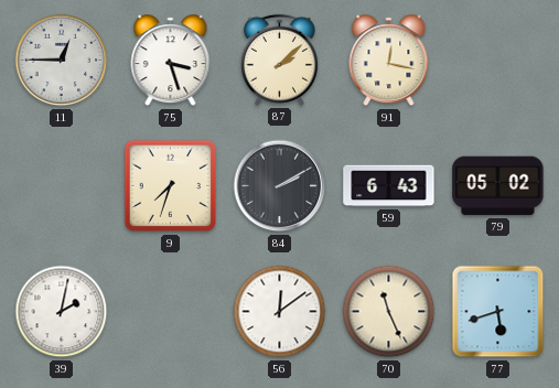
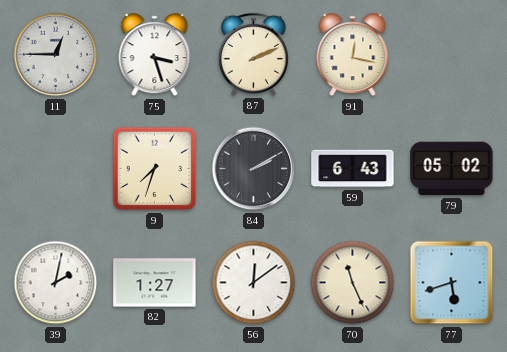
87: 2:08 -> 2:11
82: none -> 1:27
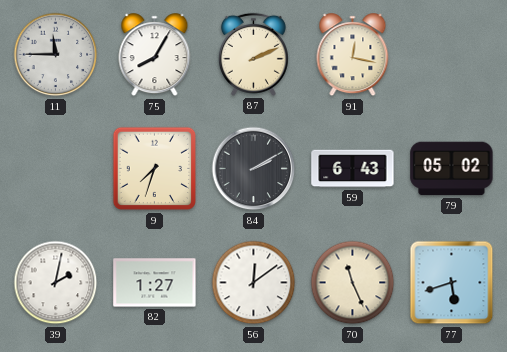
11: 12:45 -> 11:45
75: 3:27 -> 8:05
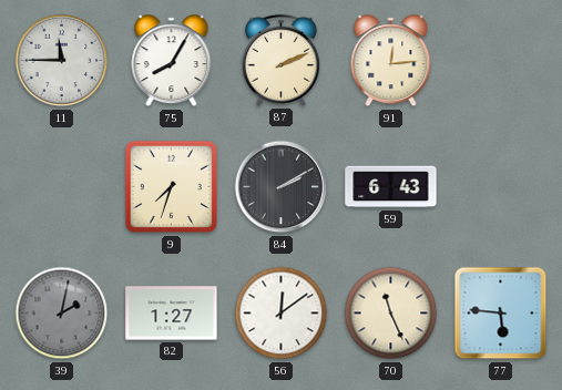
91: 12:17 -> 12:14
79: 05:02 -> none
39 dial: white -> grey
77: 5:42 -> 5:46
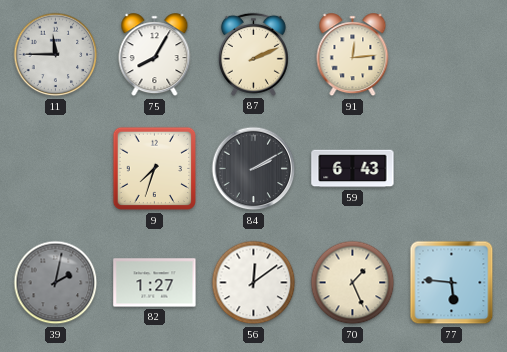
70: 11:26 -> 1:26
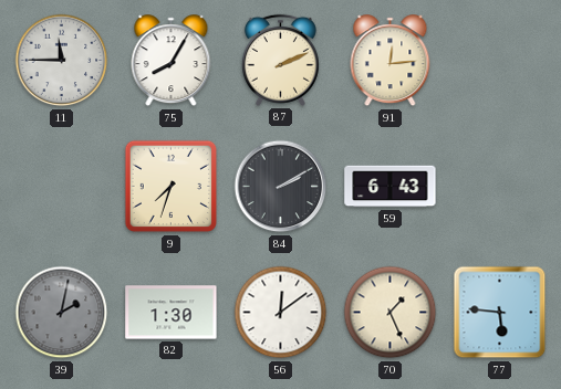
82: 1:27 -> 1:30
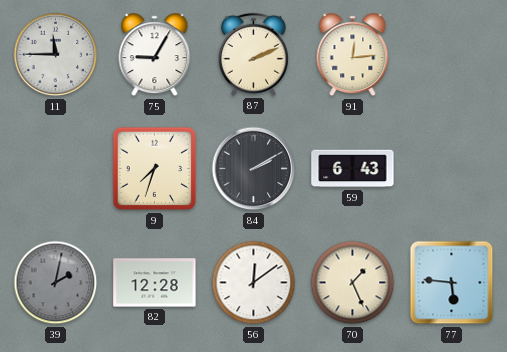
75: 8:05 -> 9:05
82: 1:30 -> 12:28
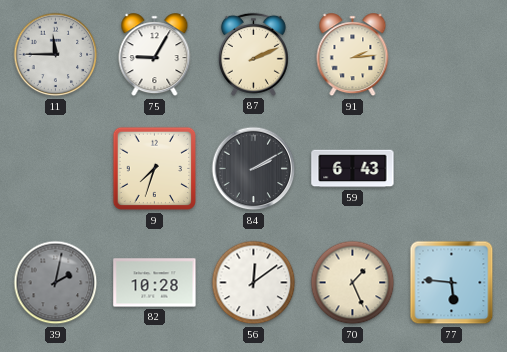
91: 12:14 -> 2:14
82: 12:28 -> 10:28
